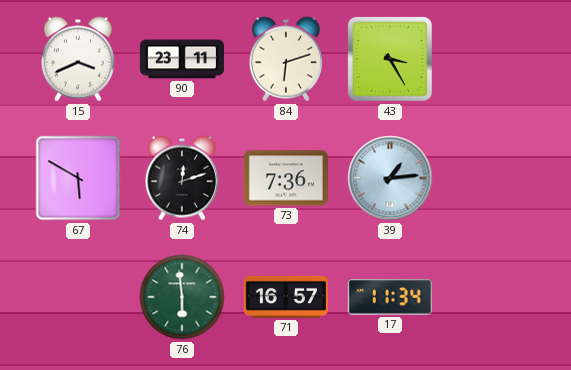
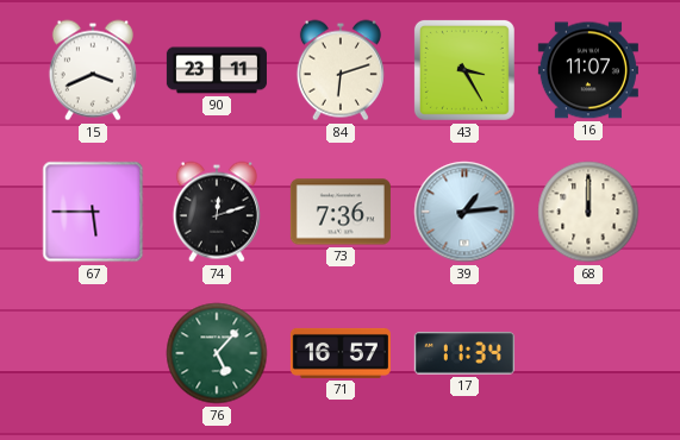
16: none -> 11:07
67: 5:50 -> 5:45
68: none -> 12:00
76: 5:59 -> 5:07
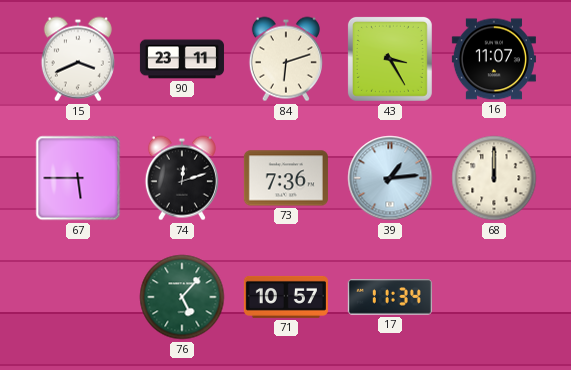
71: 16:57 -> 10:57
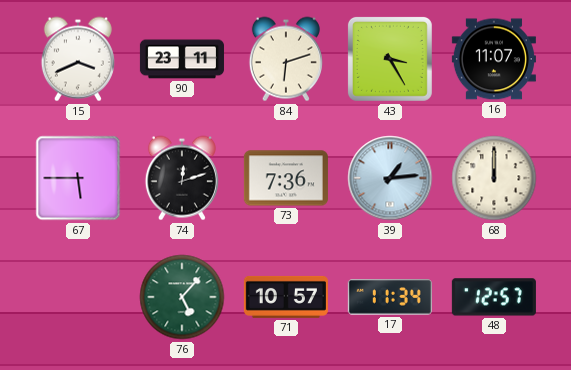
48: none -> 12:57
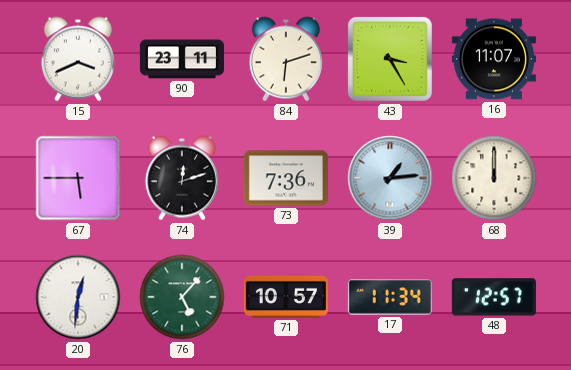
20: none -> 12:31
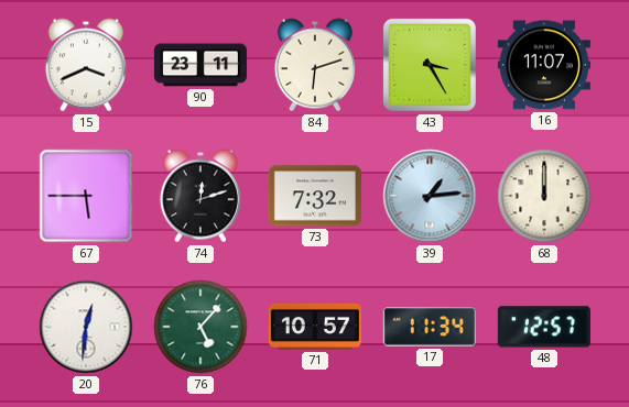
73: 7:36 -> 7:32
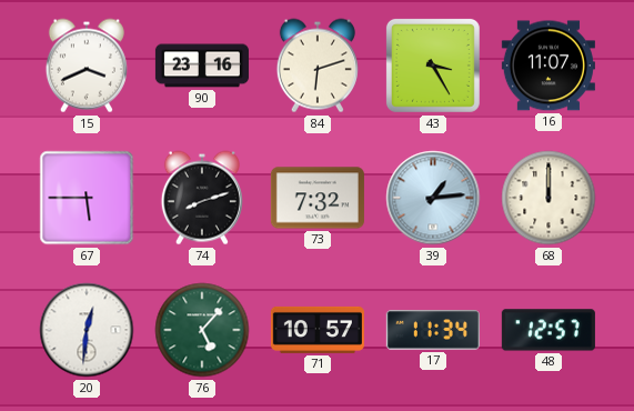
90: 23:11 -> 23:16
74: 12:12 -> 8:12
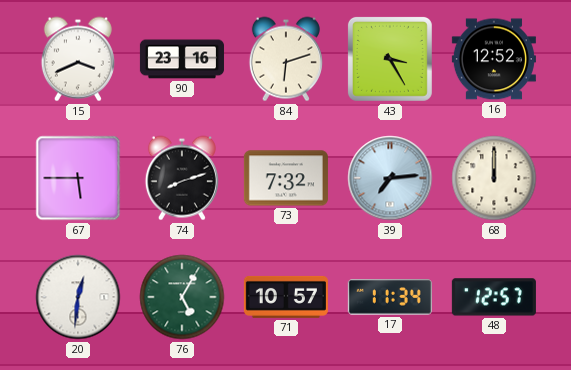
16: 11:07 -> 12:52
39: 1:14 -> 7:14
76: 5:07 -> 5:05
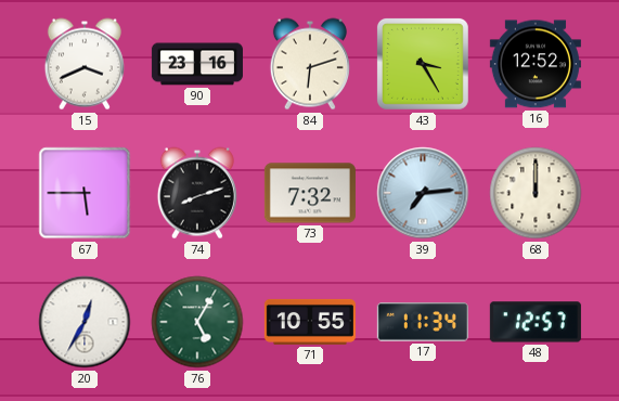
20: 12:31 -> 12:35
71: 10:57 -> 10:55
